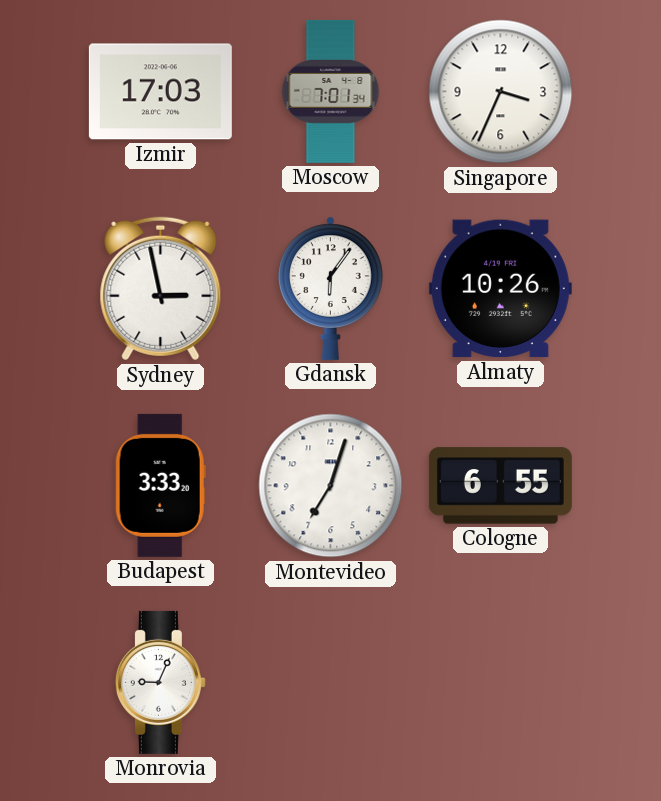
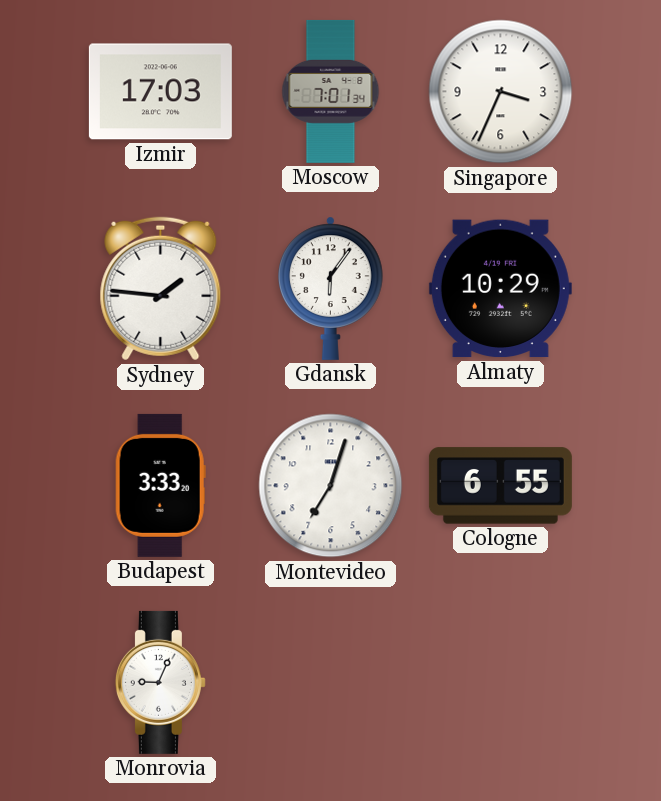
Sydney: 2:58 -> 1:46
Almaty: 10:26 -> 10:29
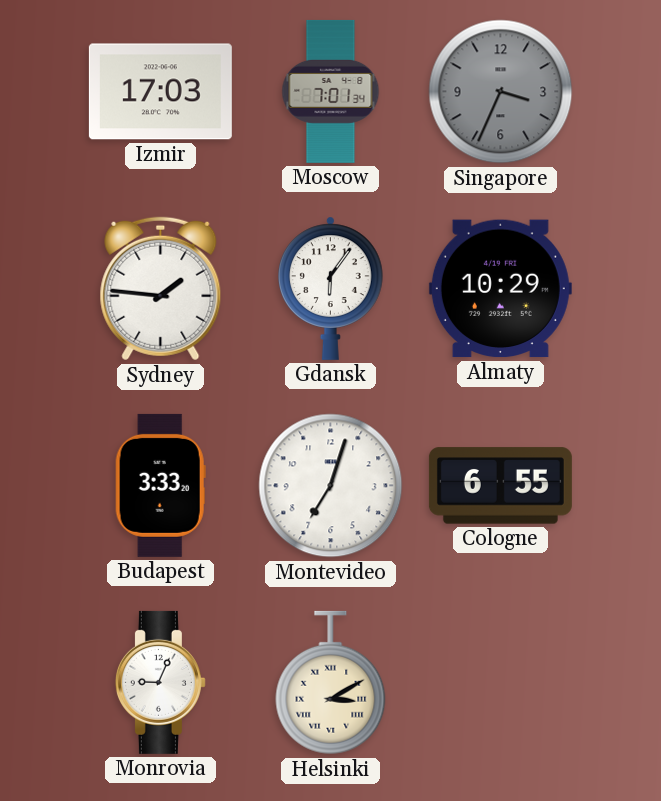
Singapore dial: white -> grey
Helsinki: none -> 3:10
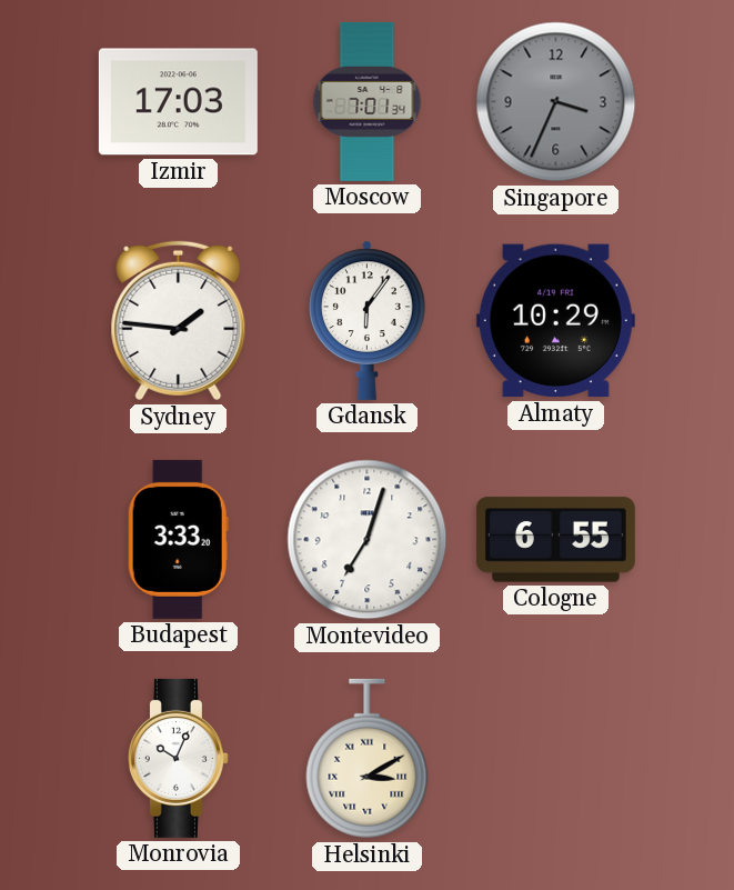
Monrovia: 9:04 -> 10:04
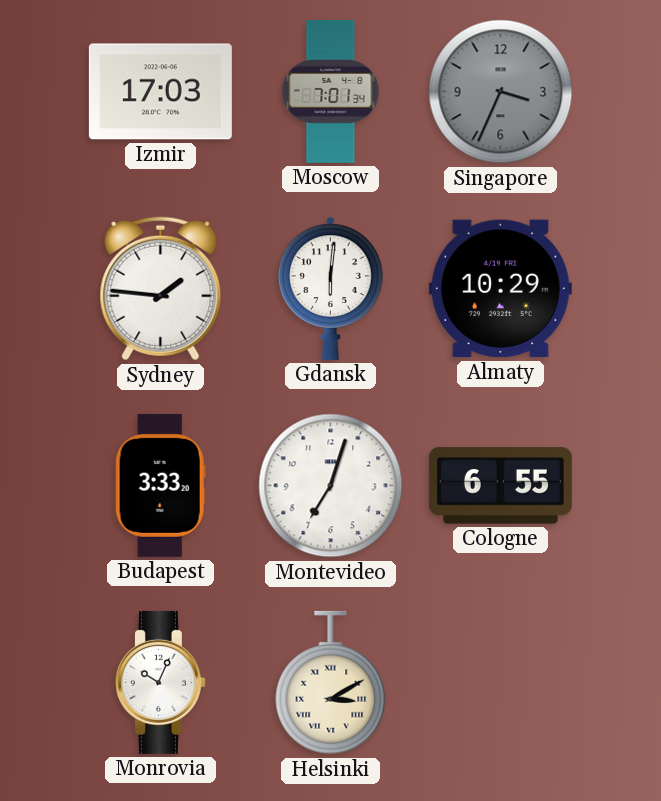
Gdansk: 6:06 -> 6:01
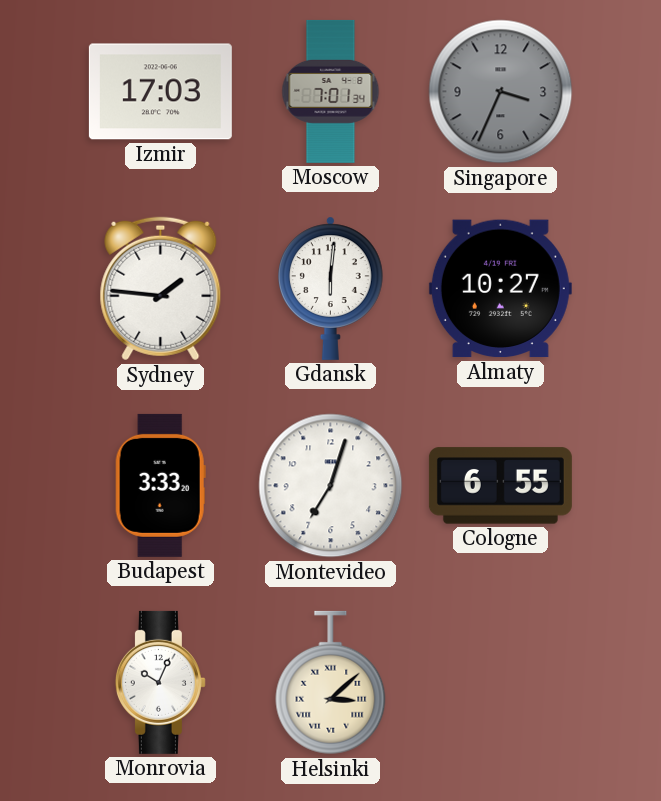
Almaty: 10:29 -> 10:27
Helsinki: 3:10 -> 3:08
